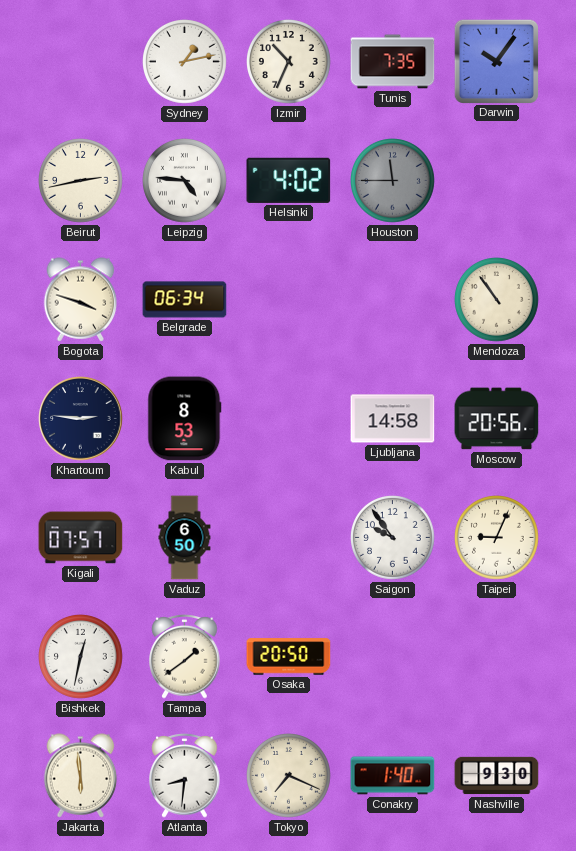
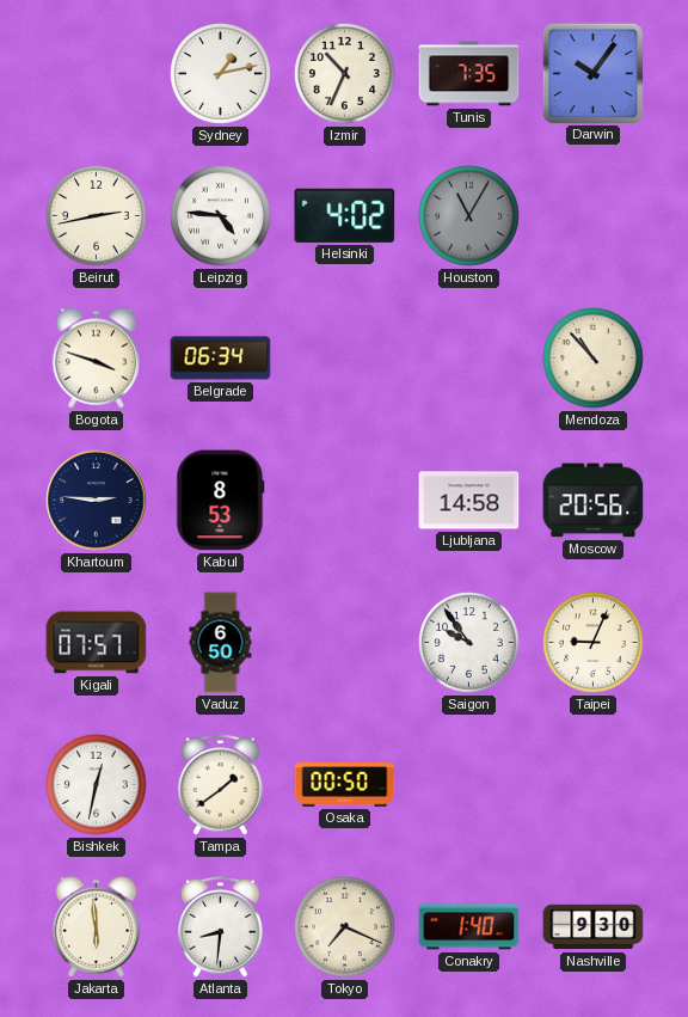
Houston: 11:45 -> 11:05
Mendoza: 10:54 -> 10:53
Osaka: 20:50 -> 00:50
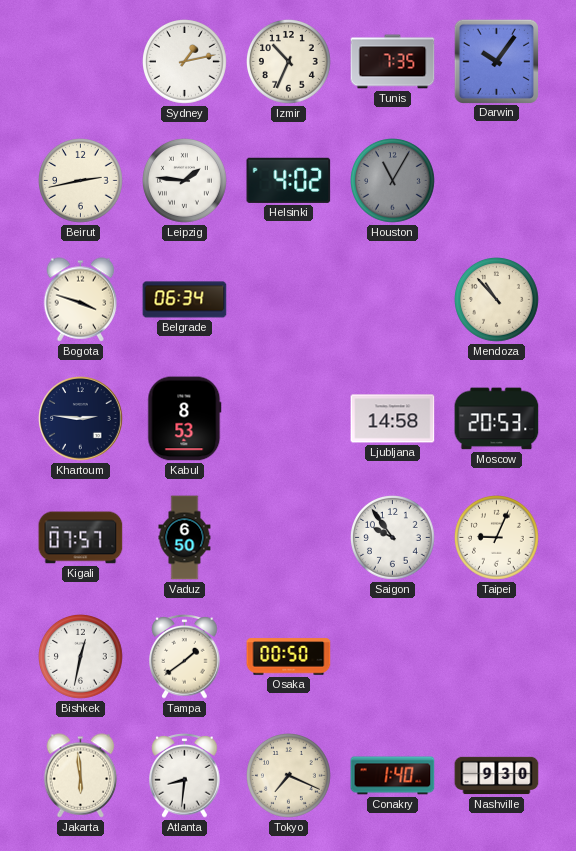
Leipzig: 4:46 -> 1:46
Moscow: 20:56 -> 20:53
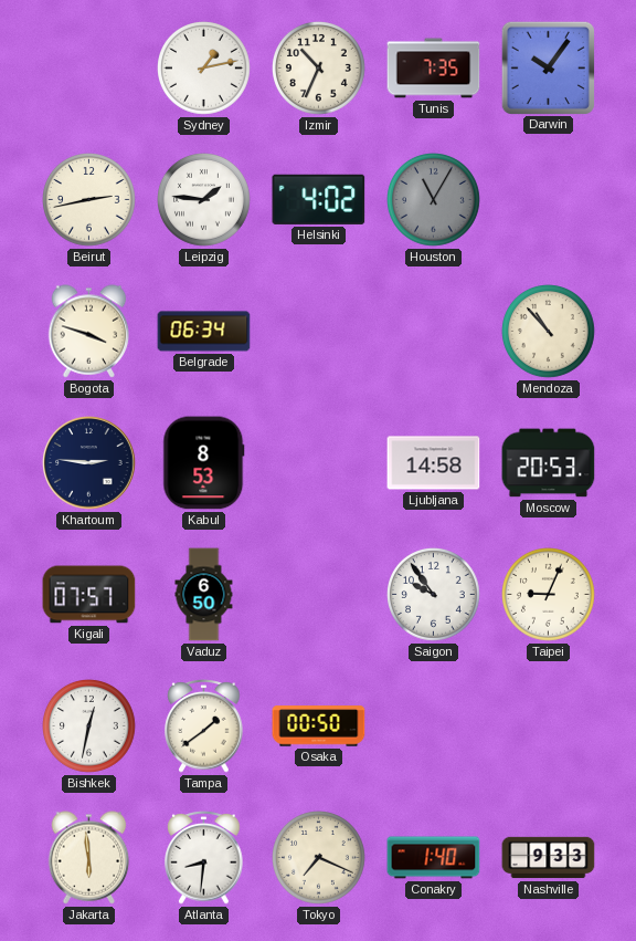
Nashville: 9:30 -> 9:33
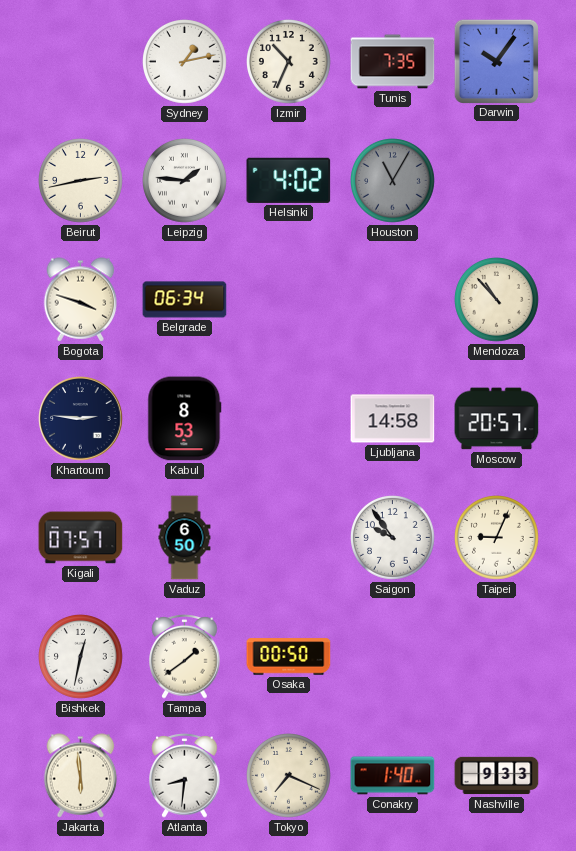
Moscow: 20:53 -> 20:57
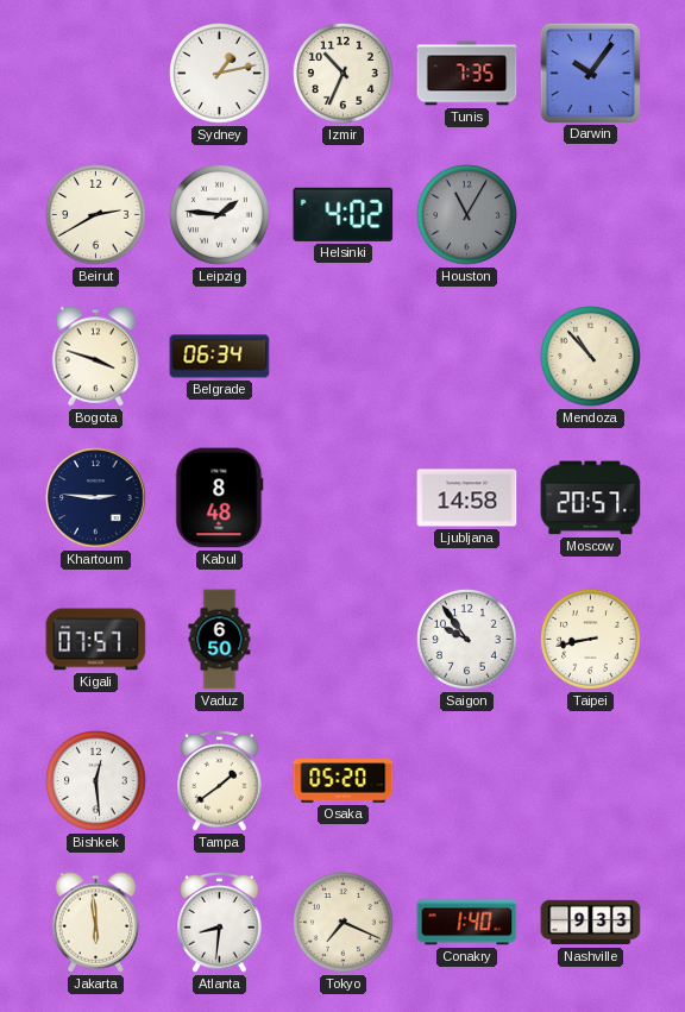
Beirut: 2:43 -> 2:40
Kabul: 8:53 -> 8:48
Taipei: 9:04 -> 8:43
Bishkek: 12:32 -> 12:29
Osaka: 00:50 -> 05:20
